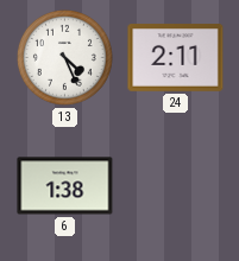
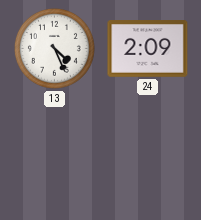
24: 2:11 -> 2:09
6: 1:38 -> none
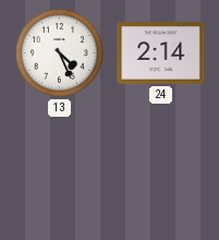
24: 2:09 -> 2:14
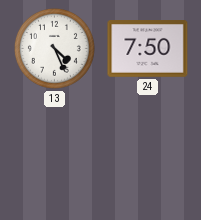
24: 2:14 -> 7:50
